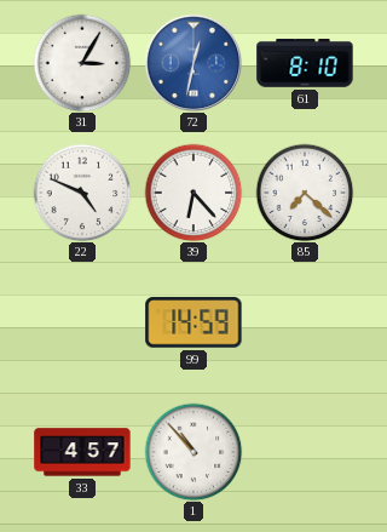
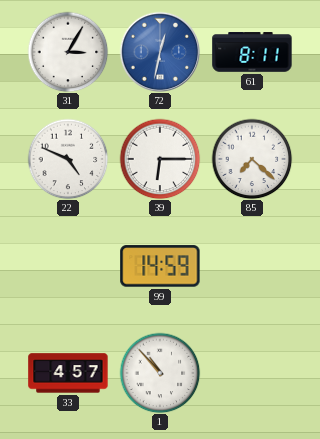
61: 8:10 -> 8:11
39: 6:23 -> 6:15
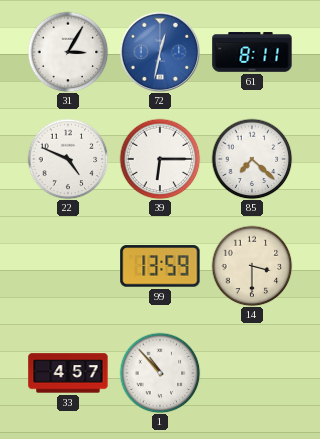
99: 14:59 -> 13:59
14: none -> 3:30
